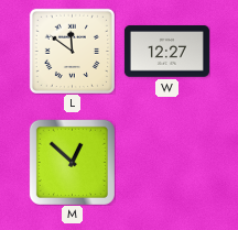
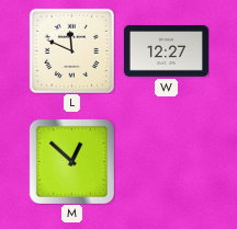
L: 11:51 -> 11:49
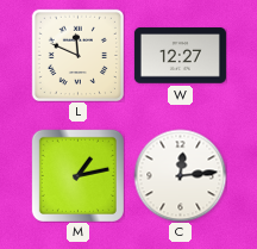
M: 12:52 -> 1:13
C: none -> 12:14
